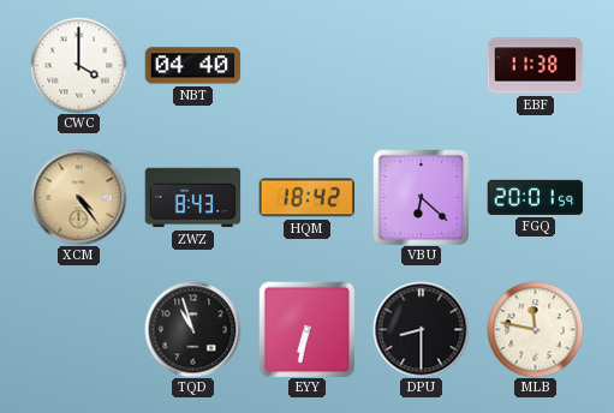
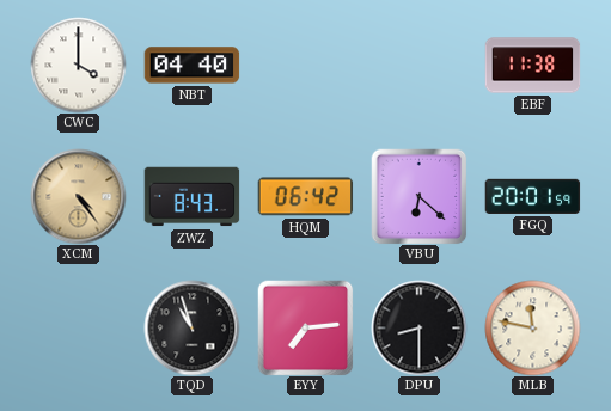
HQM: 18:42 -> 06:42
EYY: 6:32 -> 7:14
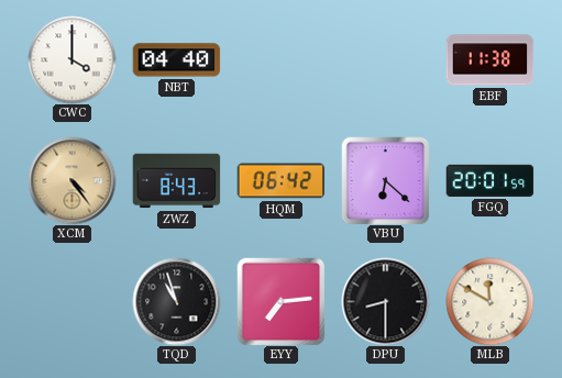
MLB: 11:47 -> 11:50
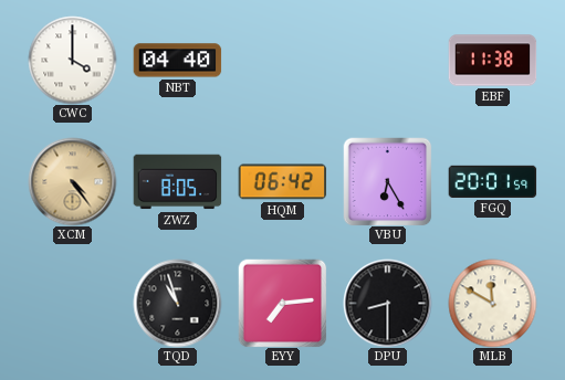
ZWZ: 8:43 -> 8:05
VBU: 6:22 -> 6:25
